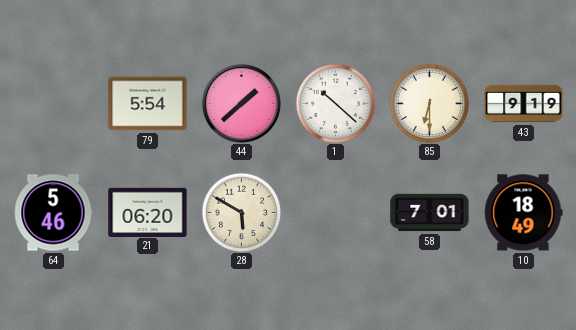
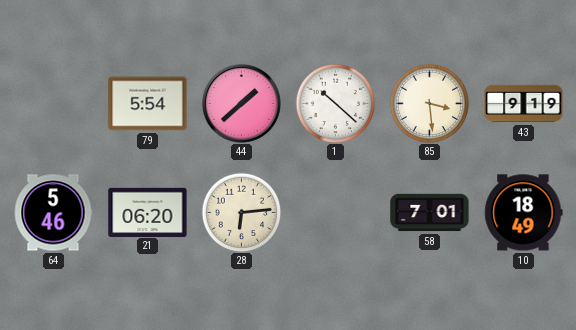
85: 6:30 -> 3:29
28: 5:50 -> 6:14
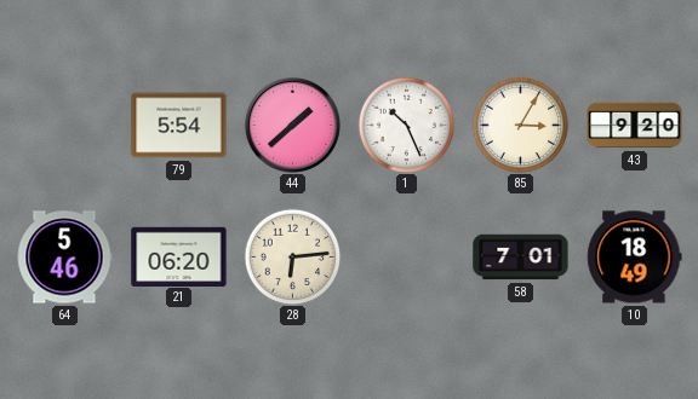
1: 10:22 -> 10:26
85: 3:29 -> 3:05
43: 9:19 -> 9:20
